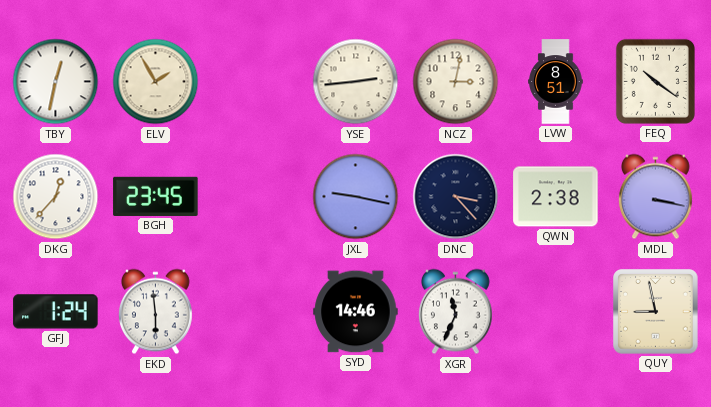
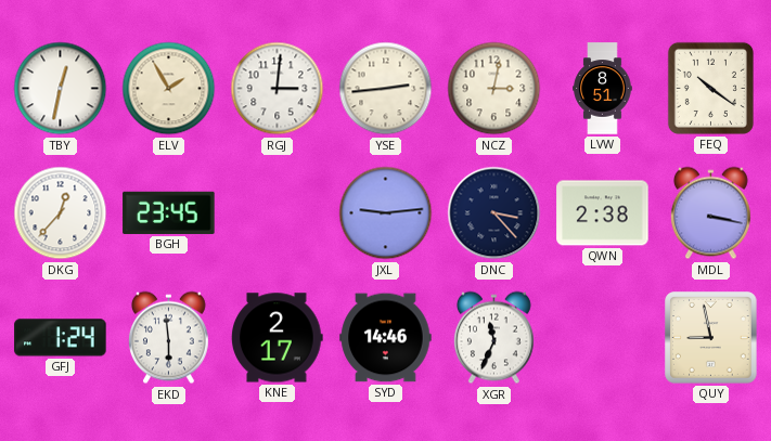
RGJ: none -> 3:01
JXL: 9:17 -> 9:14
KNE: none -> 2:17
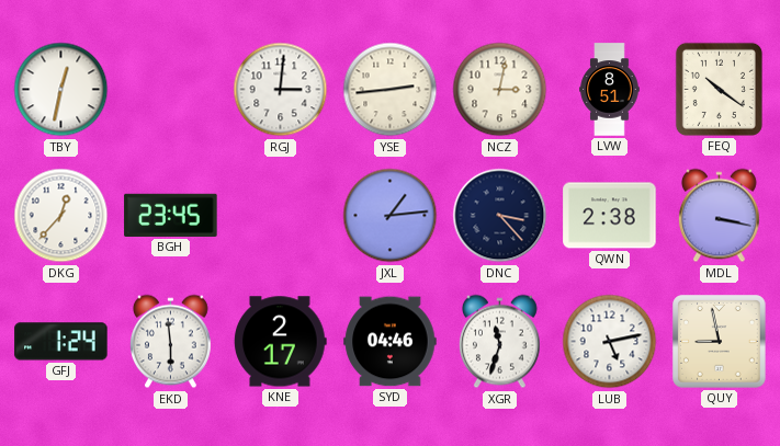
ELV: 1:55 -> none
JXL: 9:14 -> 1:14
SYD: 14:46 -> 04:46
XGR: 11:34 -> 11:33
LUB: none -> 5:13
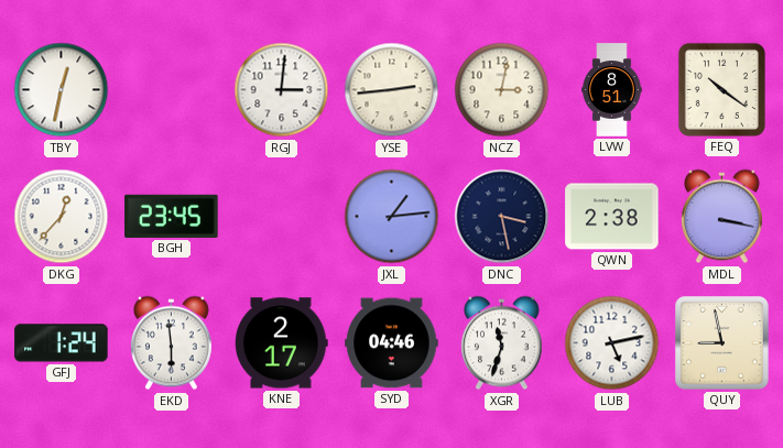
DNC: 3:23 -> 3:28
